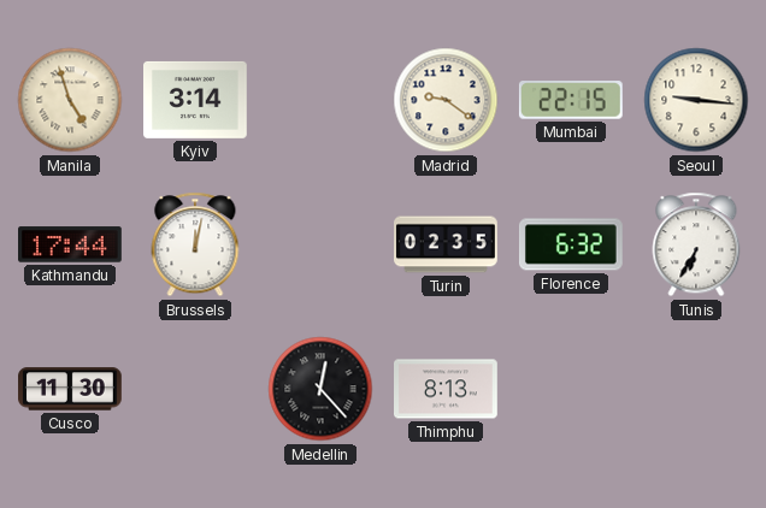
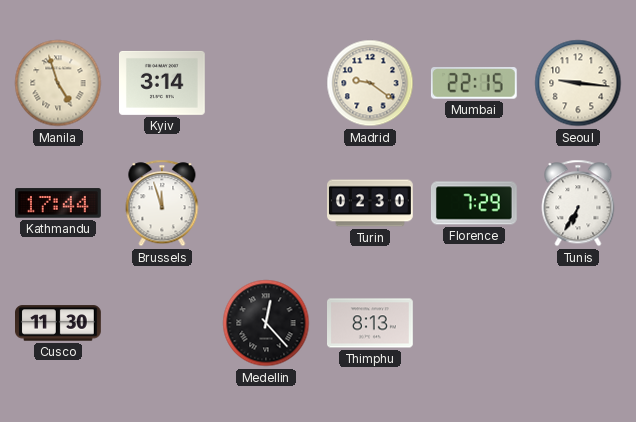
Brussels: 12:02 -> 11:57
Turin: 02:35 -> 02:30
Florence: 6:32 -> 7:29
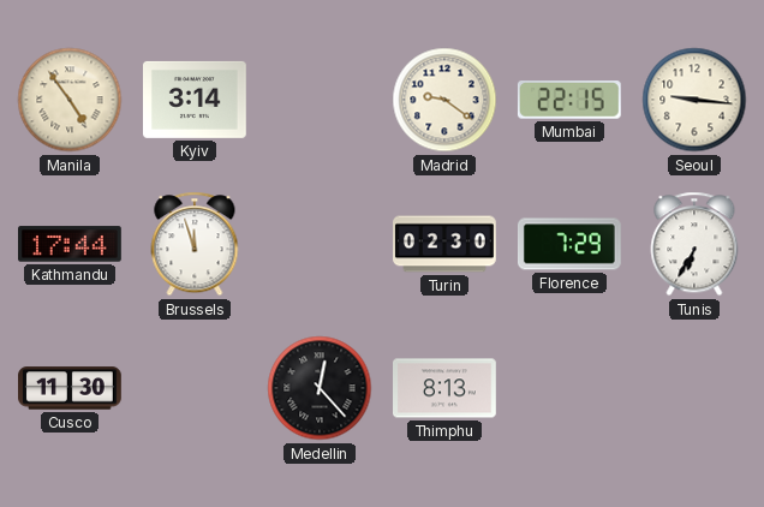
Manila: 4:57 -> 4:54
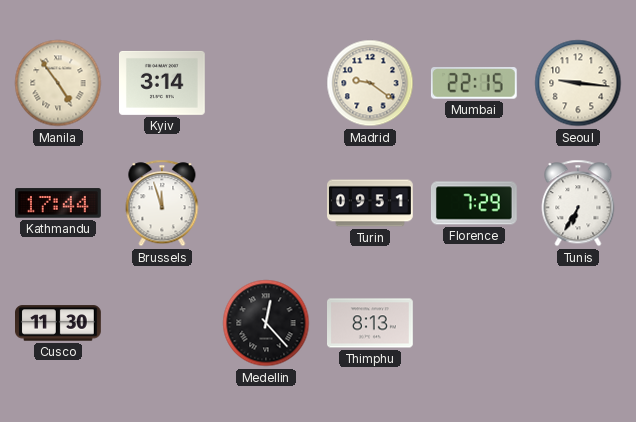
Turin: 02:30 -> 09:51
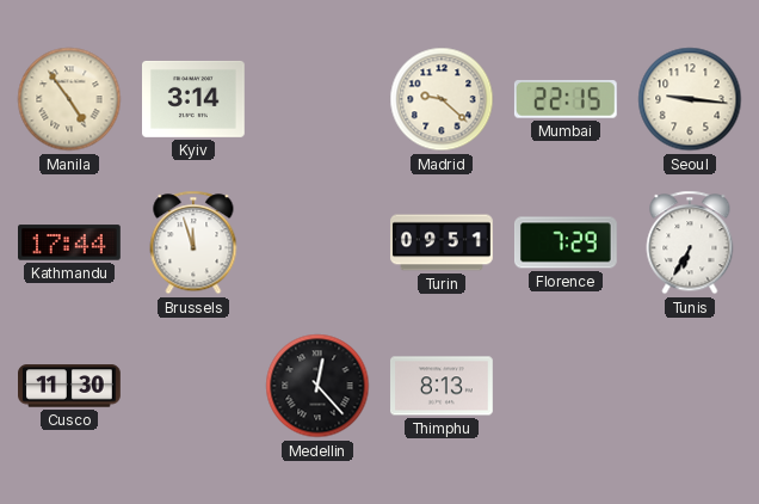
Madrid: 9:21 -> 9:22
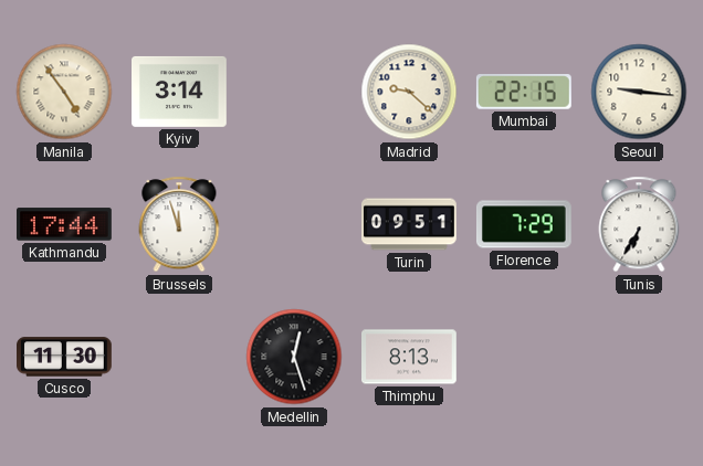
Medellin: 12:23 -> 12:27
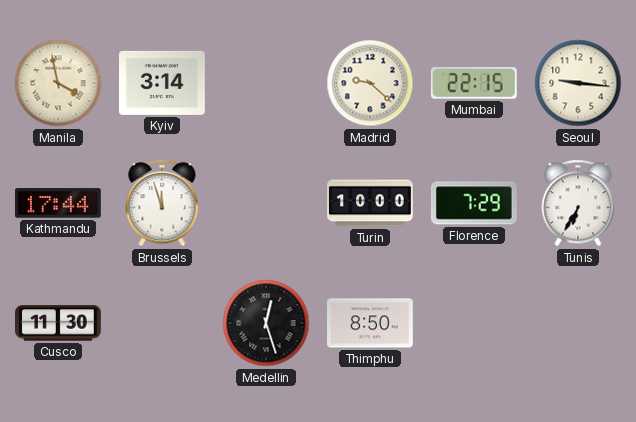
Manila: 4:54 -> 3:58
Turin: 09:51 -> 10:00
Thimphu: 8:13 -> 8:50
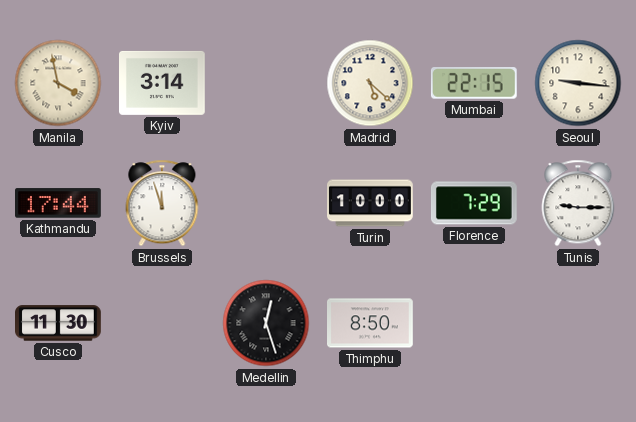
Madrid: 9:22 -> 5:22
Tunis: 6:35 -> 9:15
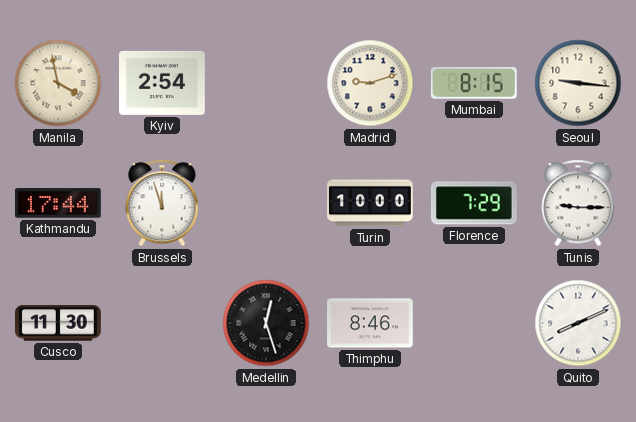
Kyiv: 3:14 -> 2:54
Madrid: 5:22 -> 9:12
Mumbai: 22:15 -> 8:15
Thimphu: 8:50 -> 8:46
Quito: none -> 8:11
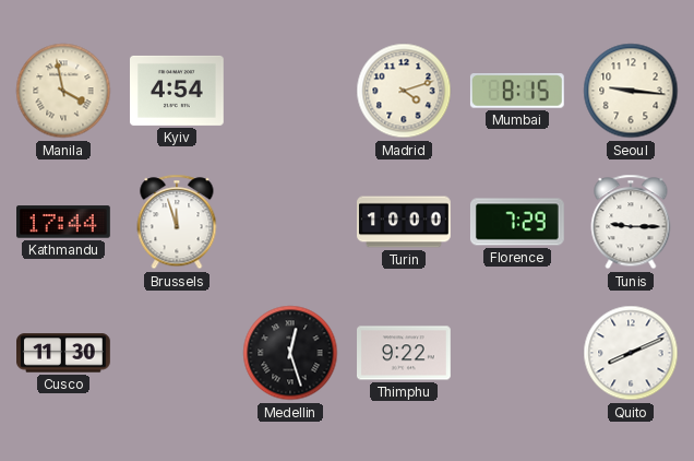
Kyiv: 2:54 -> 4:54
Madrid: 9:12 -> 4:12
Thimphu: 8:46 -> 9:22
